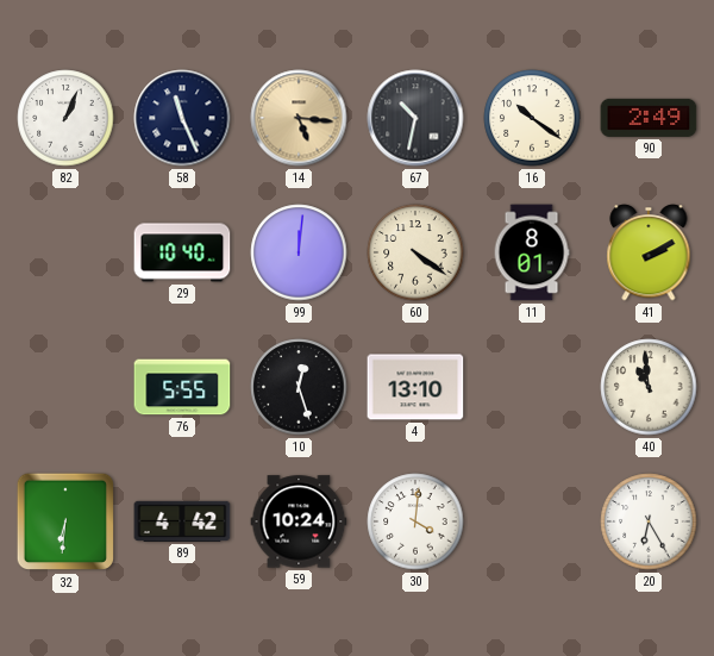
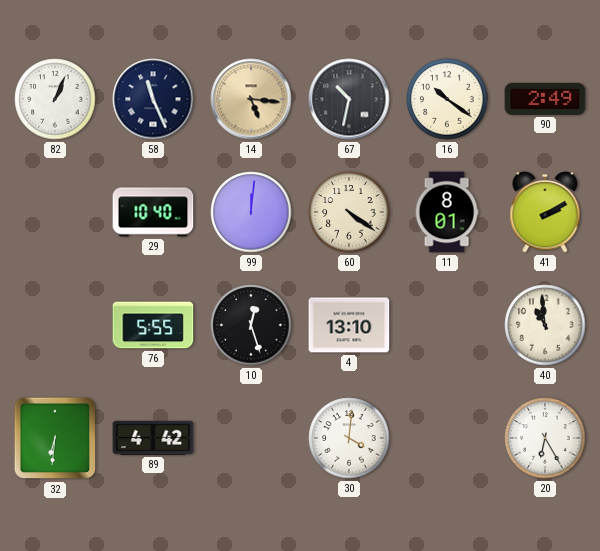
59: 10:24 -> none
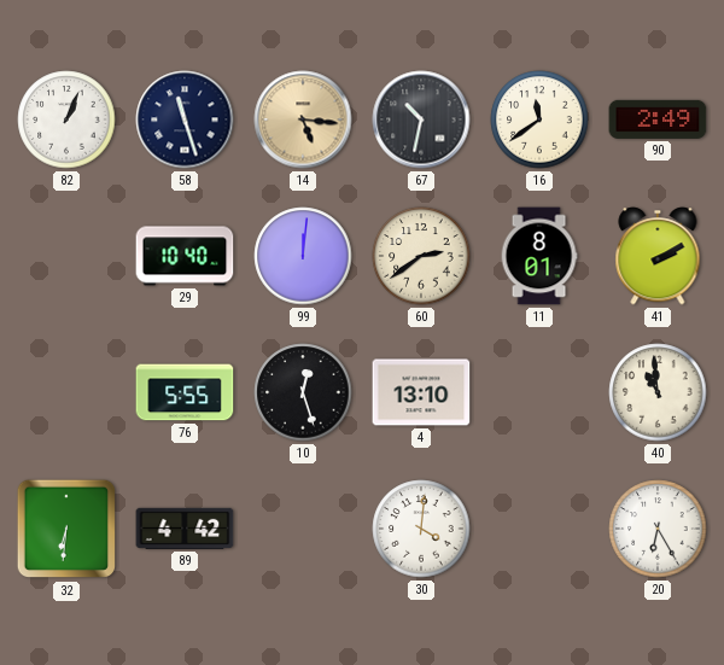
58: 11:26 -> 11:27
16: 10:21 -> 11:39
60: 4:21 -> 2:39
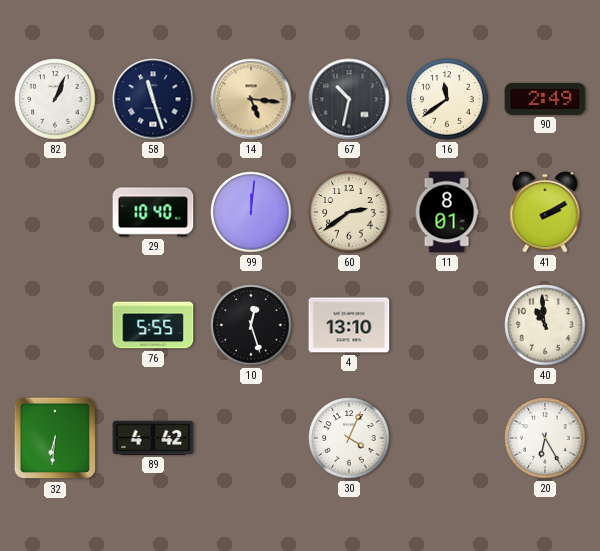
30: 4:01 -> 4:04
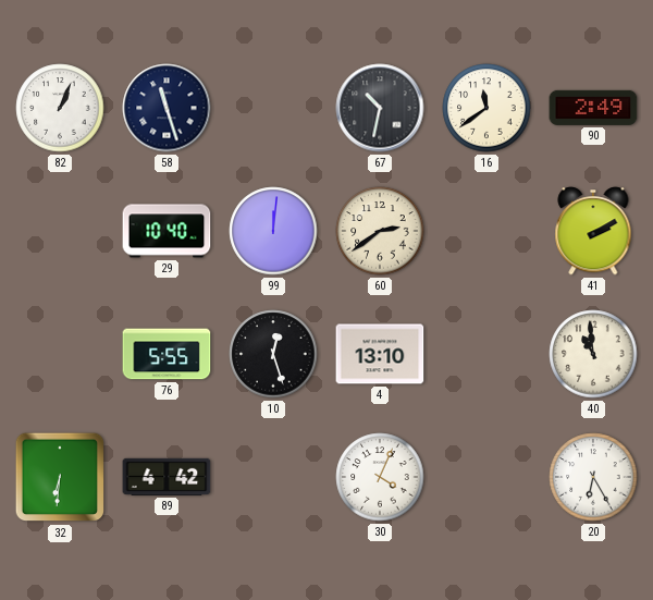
14: 5:16 -> none
11: 8:01 -> none
